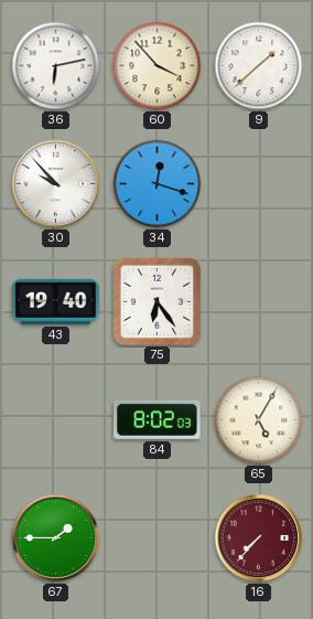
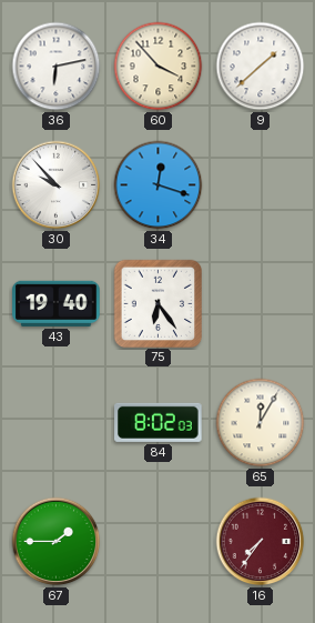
65: 5:05 -> 12:05
16: 7:37 -> 7:36
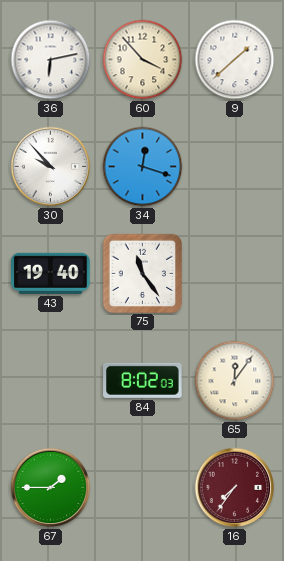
75: 6:24 -> 11:24
65: 12:05 -> 12:06
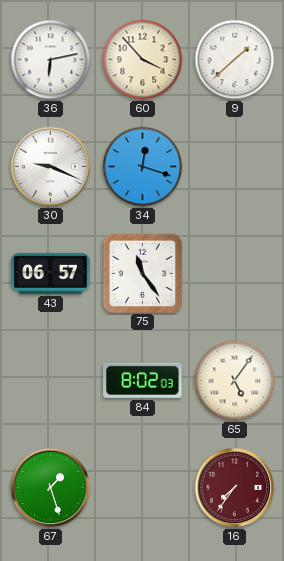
30: 9:53 -> 9:19
43: 19:40 -> 06:57
65: 12:06 -> 5:06
67: 1:45 -> 1:27
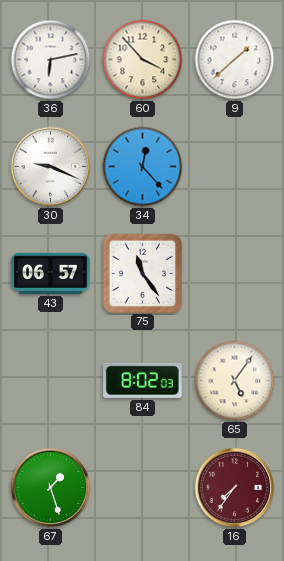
34: 12:18 -> 12:23
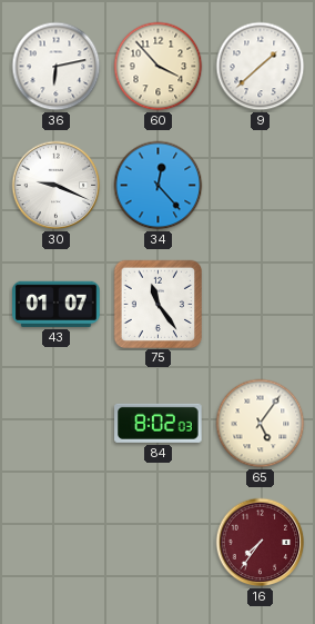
43: 06:57 -> 01:07
67: 1:27 -> none
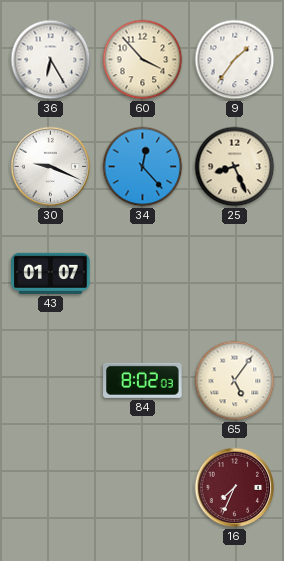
36: 6:13 -> 6:25
9: 1:38 -> 1:36
25: none -> 8:26
75: 11:24 -> none
16: 7:36 -> 7:34
